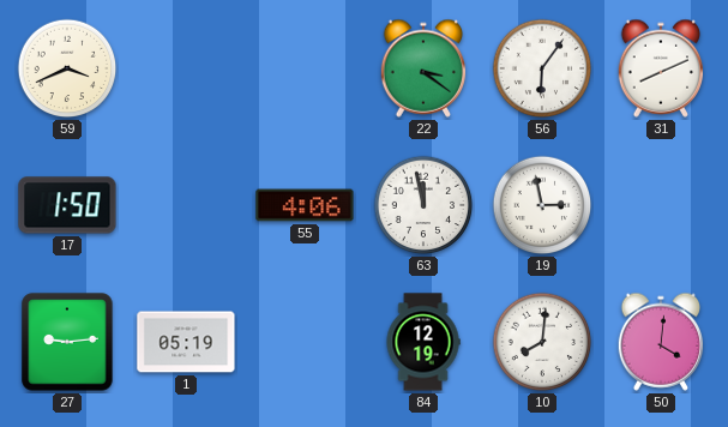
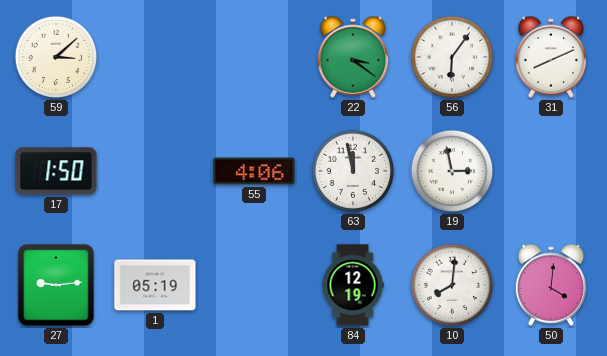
59: 3:41 -> 3:08
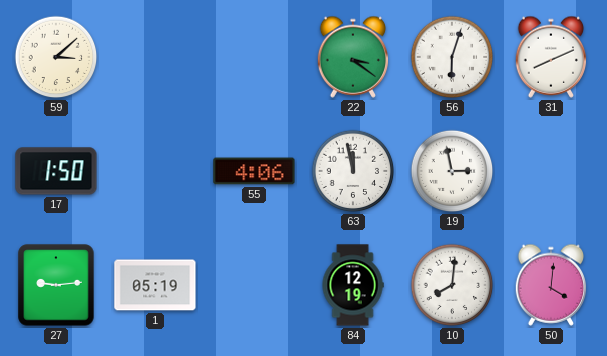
56: 6:06 -> 6:03
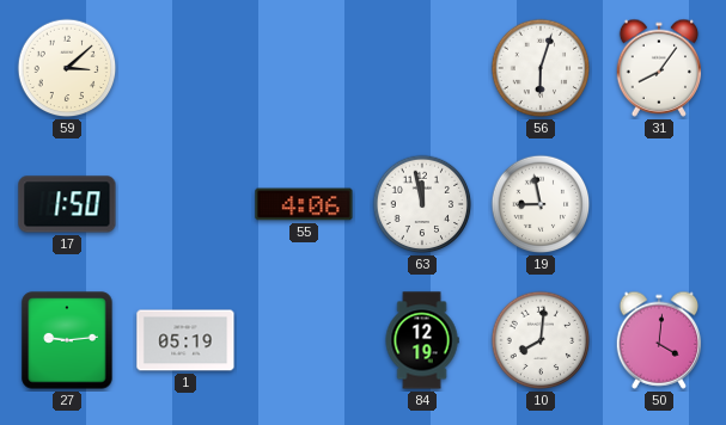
22: 3:21 -> none
31: 8:11 -> 8:06
19: 2:58 -> 8:58
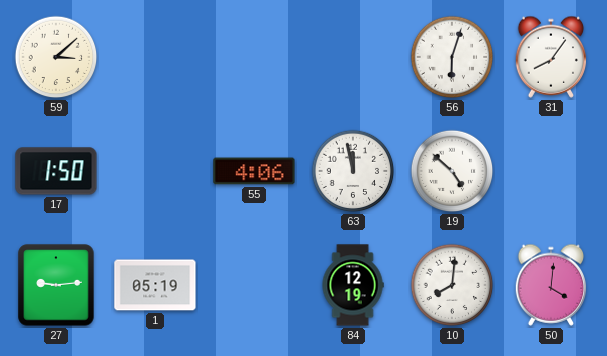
19: 8:58 -> 4:52
